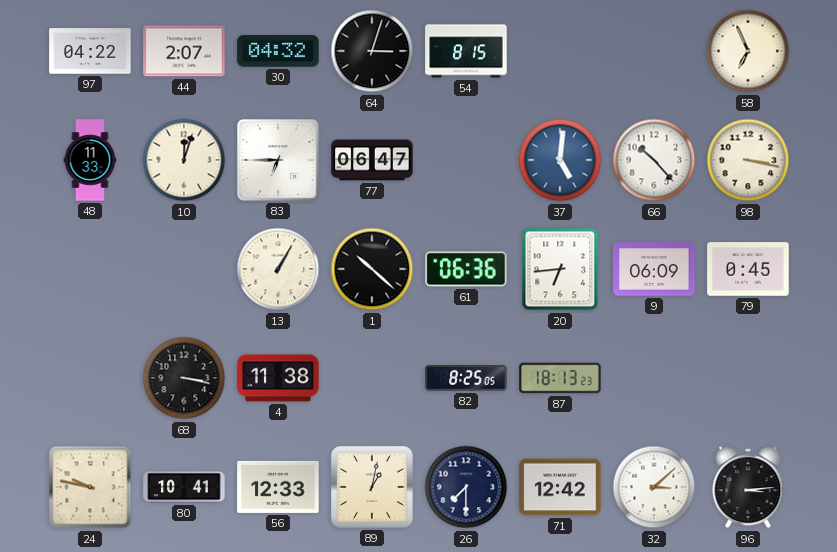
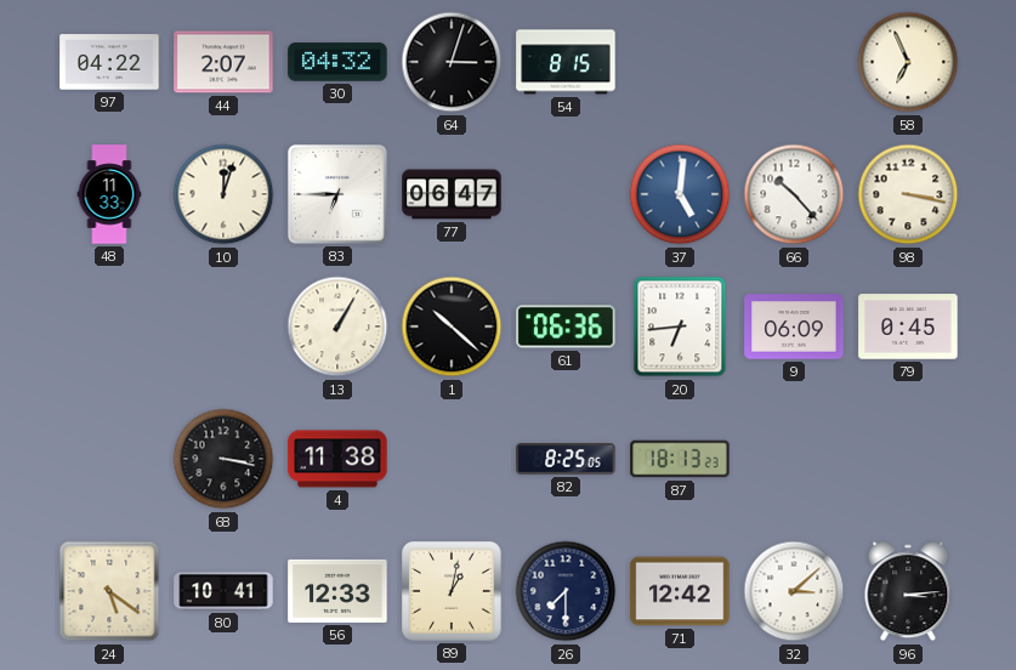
24: 9:47 -> 5:21
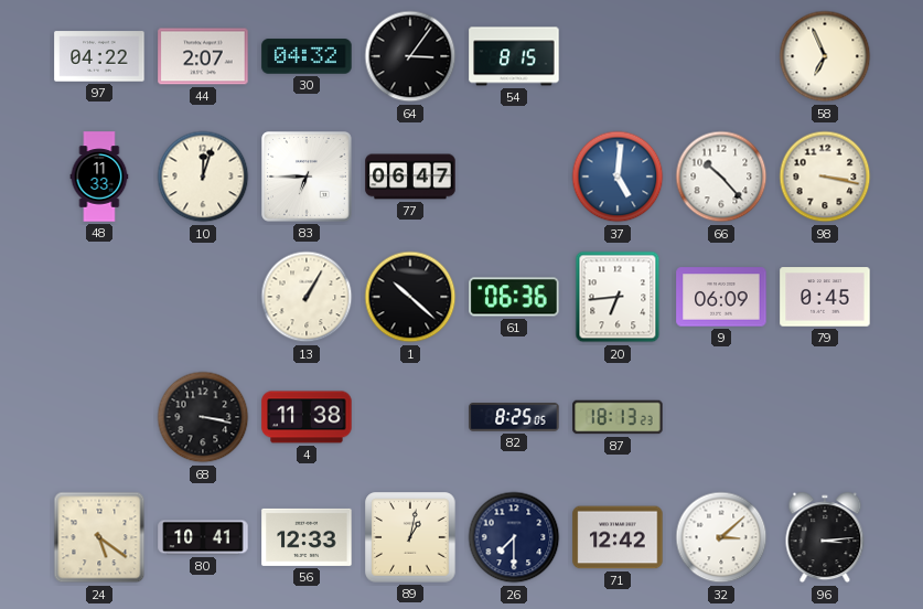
64: 3:03 -> 3:06
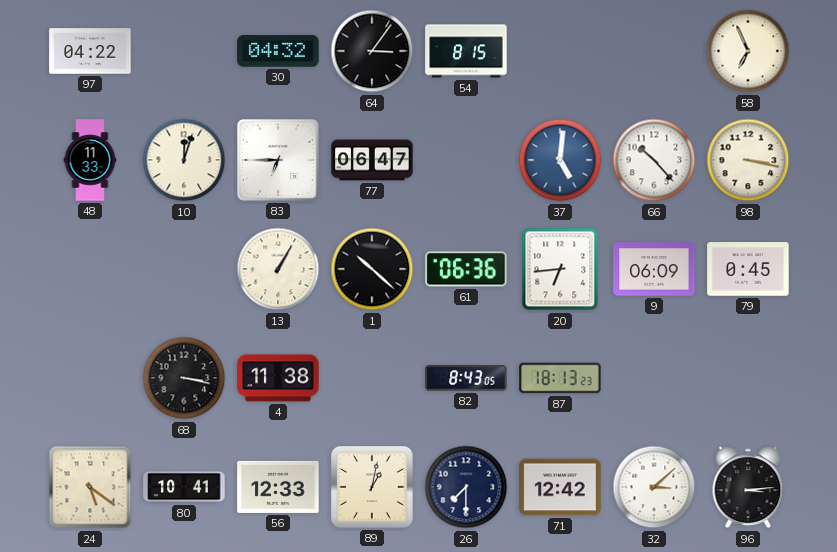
44: 2:07 -> none
82: 8:25 -> 8:43
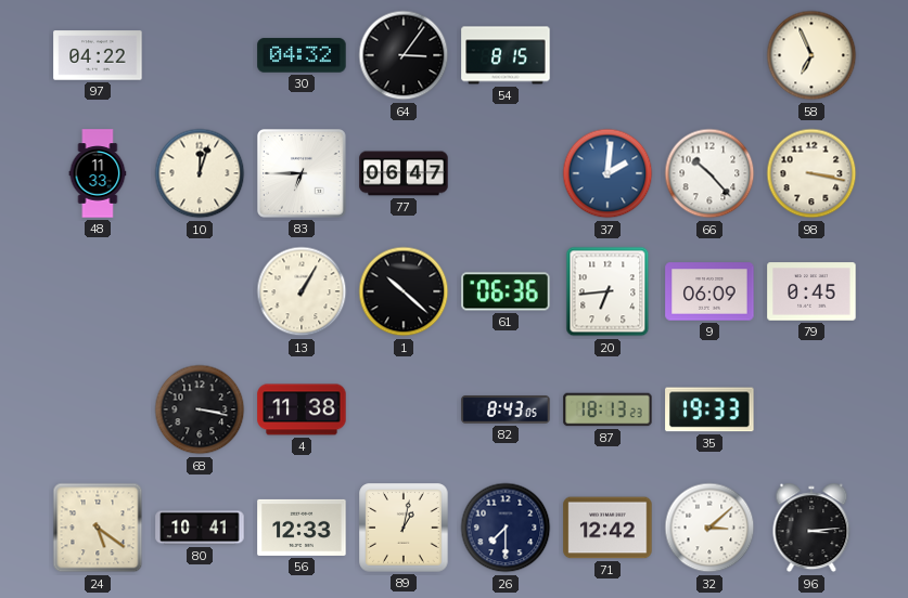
37: 5:01 -> 2:01
35: none -> 19:33
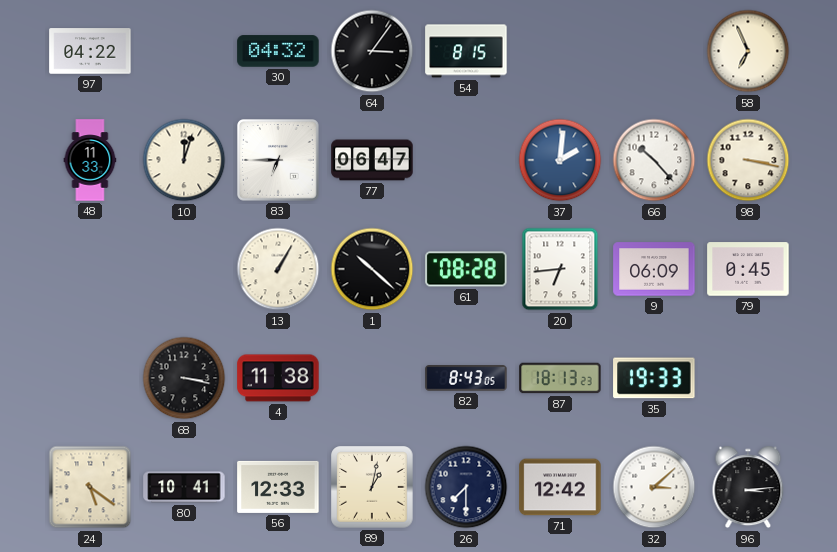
61: 06:36 -> 08:28
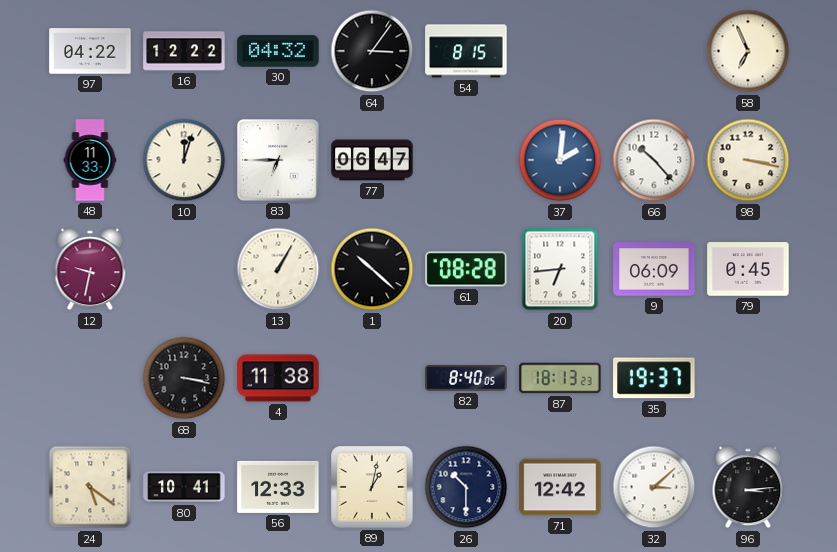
16: none -> 12:22
12: none -> 9:32
82: 8:43 -> 8:40
35: 19:33 -> 19:37
26: 7:30 -> 10:30
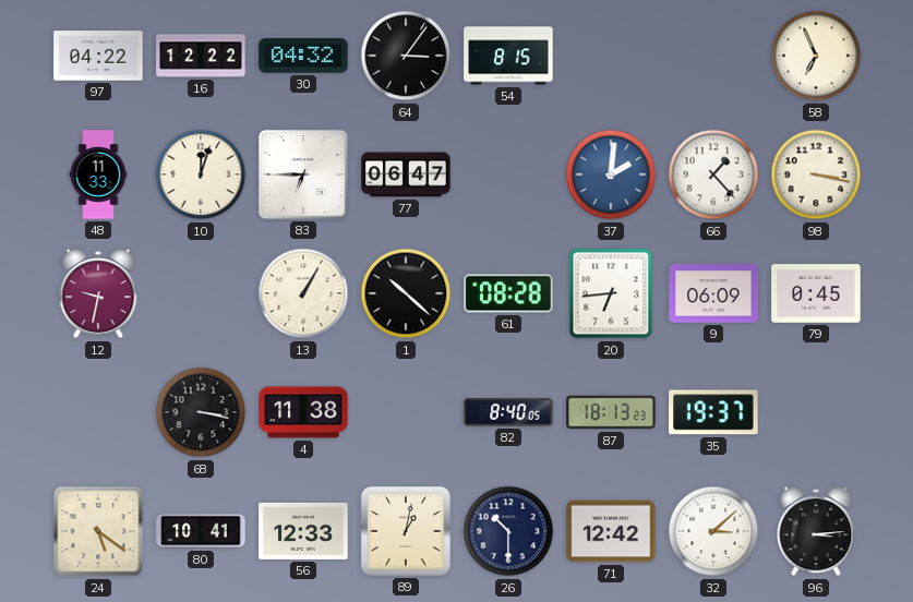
66: 10:23 -> 1:23
